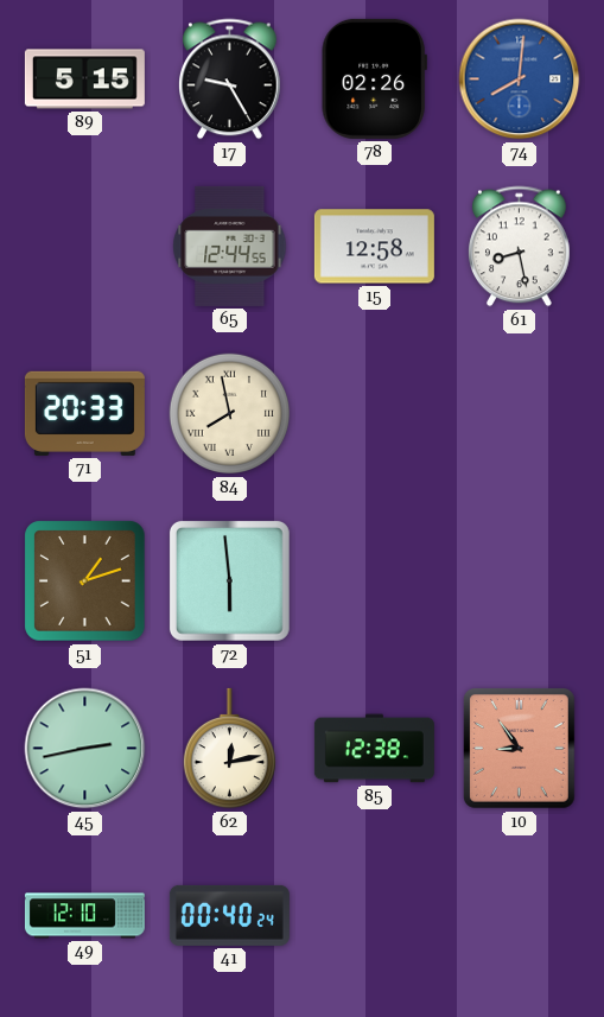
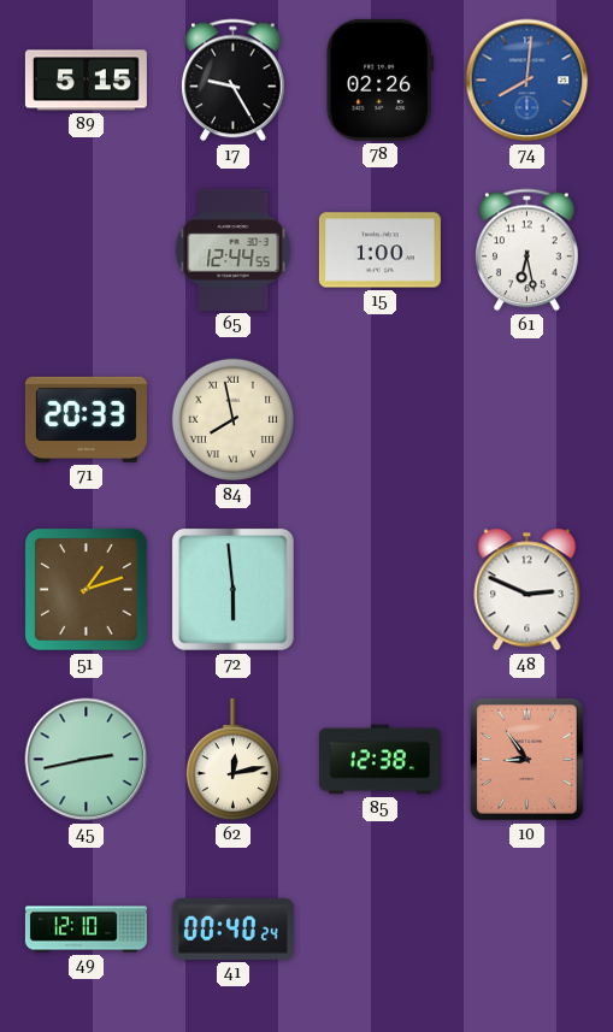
15: 12:58 -> 1:00
61: 8:28 -> 6:28
48: none -> 2:49
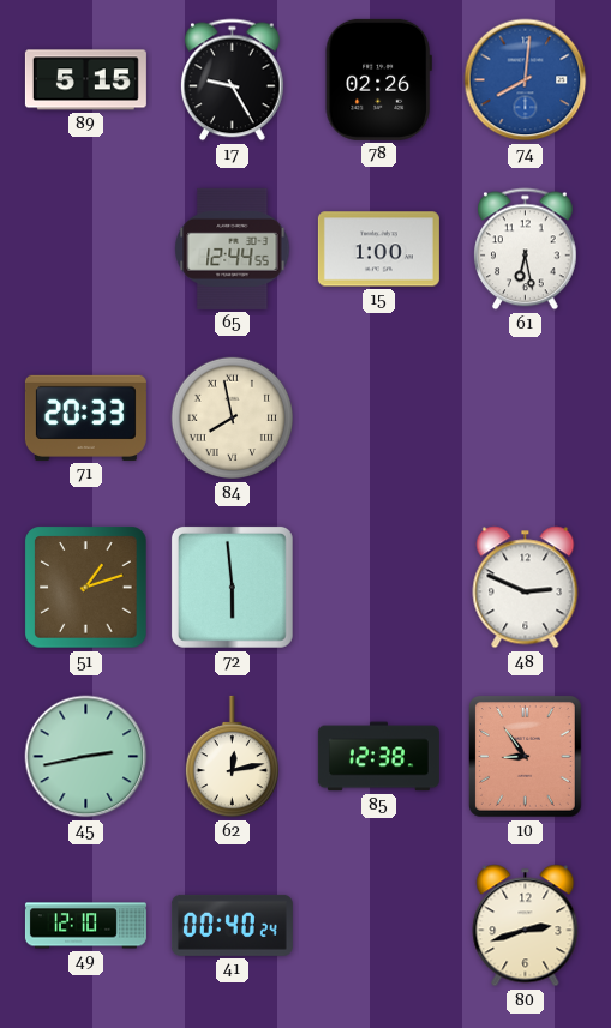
80: none -> 2:42
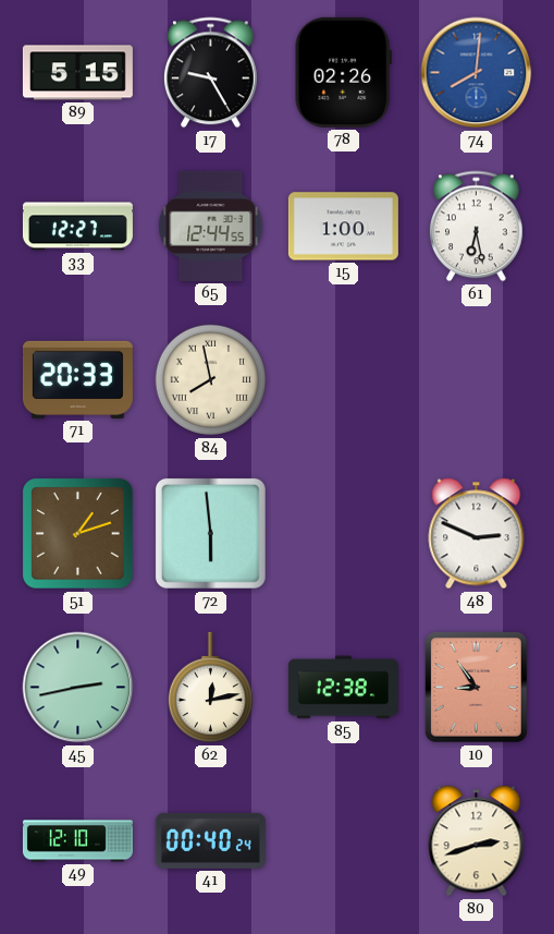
33: none -> 12:27
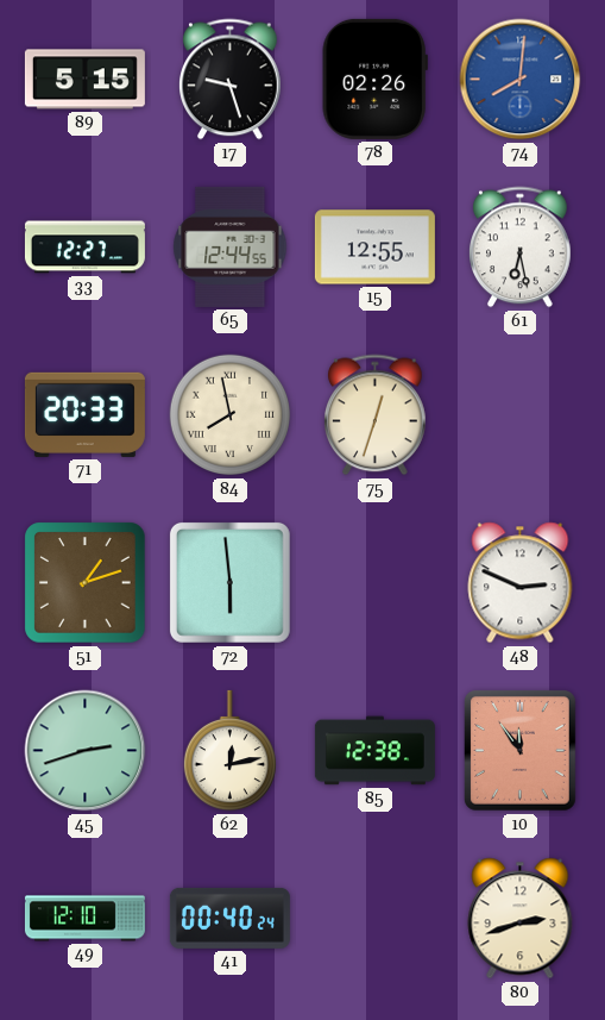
17: 9:25 -> 9:27
15: 1:00 -> 12:55
75: none -> 12:33
45: 2:43 -> 2:42
10: 8:54 -> 11:54
